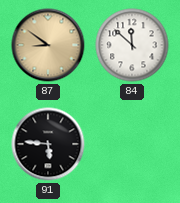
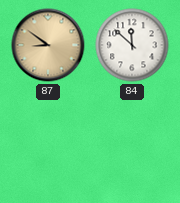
91: 5:46 -> none
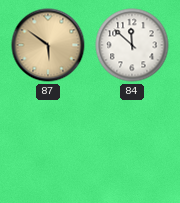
87: 8:51 -> 5:51
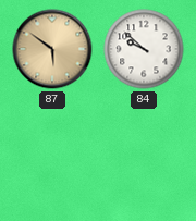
84: 11:52 -> 9:52
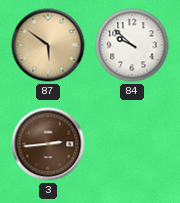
3: none -> 2:44
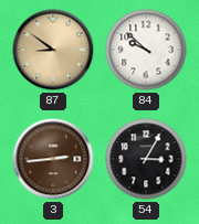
87: 5:51 -> 8:51
54: none -> 3:05
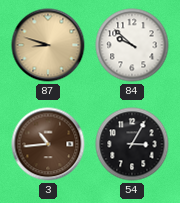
87: 8:51 -> 8:48
3: 2:44 -> 10:44
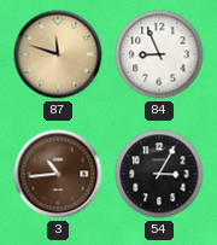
87: 8:48 -> 11:48
84: 9:52 -> 8:56
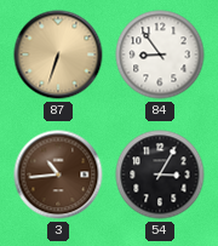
87: 11:48 -> 6:33
84: 8:56 -> 8:54
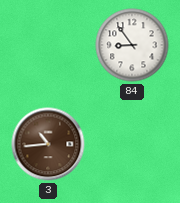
87: 6:33 -> none
54: 3:05 -> none
